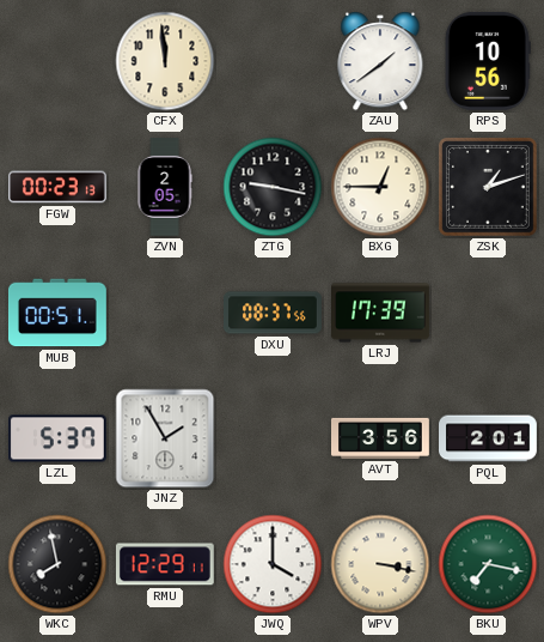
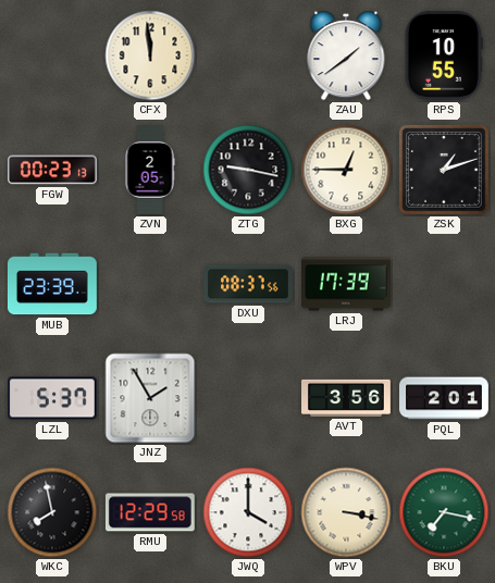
RPS: 10:56 -> 10:55
MUB: 00:51 -> 23:39
RMU: 12:29:11 -> 12:29:58
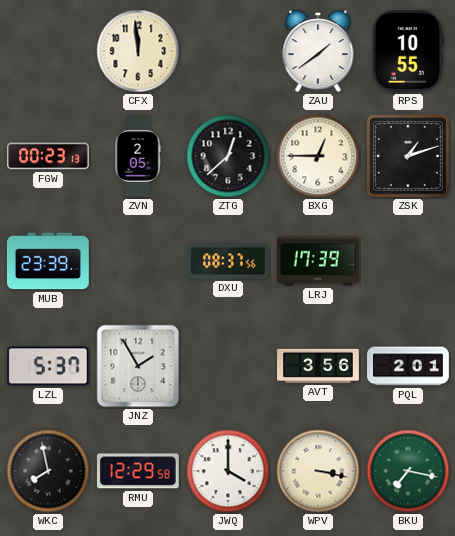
ZTG: 9:17 -> 12:38
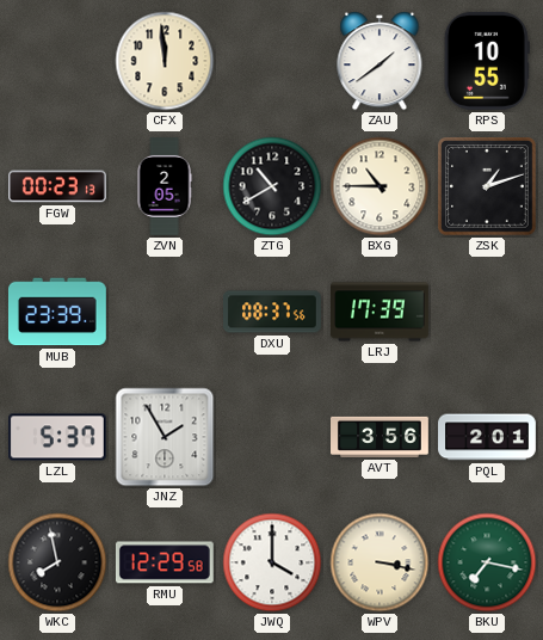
ZTG: 12:38 -> 10:40
BXG: 12:45 -> 10:45
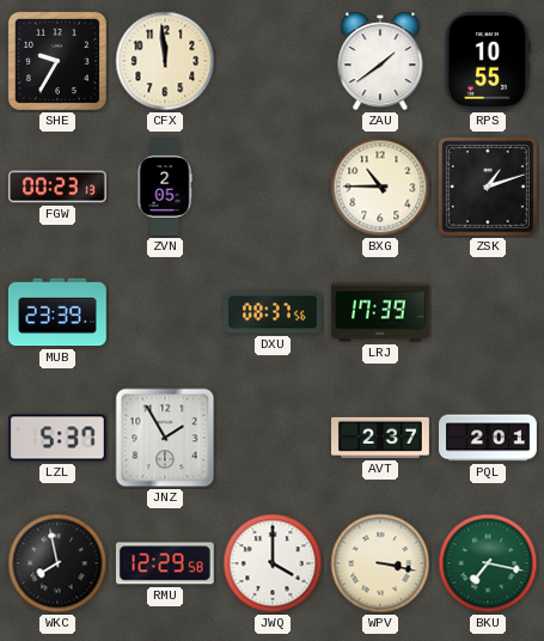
SHE: none -> 9:35
ZTG: 10:40 -> none
AVT: 3:56 -> 2:37
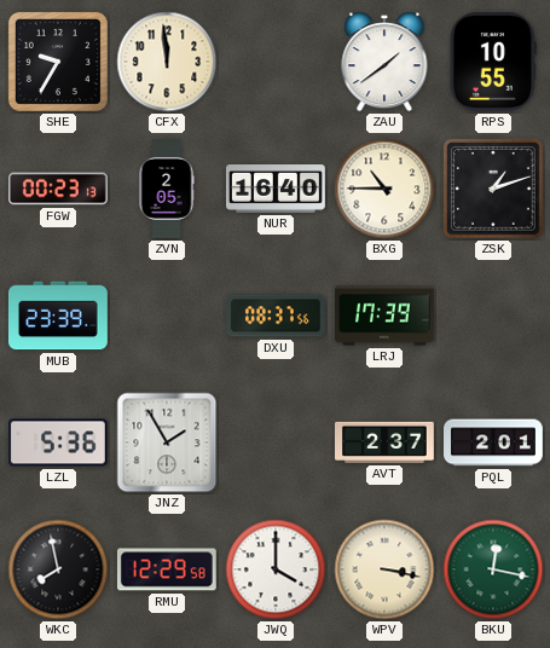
NUR: none -> 16:40
LZL: 5:37 -> 5:36
BKU: 7:17 -> 12:17
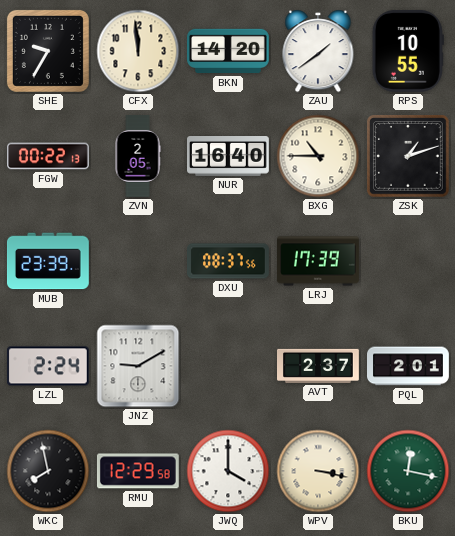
BKN: none -> 14:20
FGW: 00:23 -> 00:22
LZL: 5:36 -> 2:24
JNZ: 1:55 -> 9:10
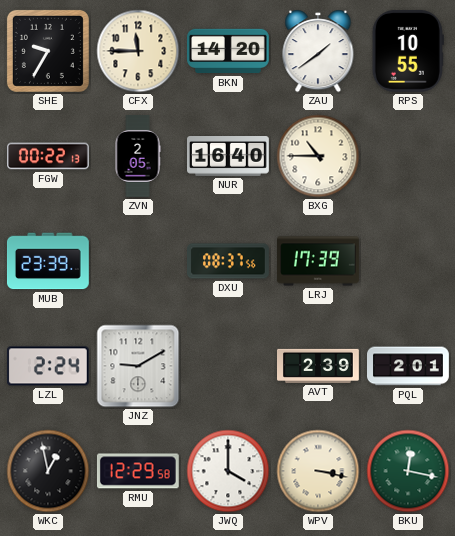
CFX: 11:59 -> 11:45
ZSK: 1:12 -> none
AVT: 2:37 -> 2:39
WKC: 7:58 -> 12:58
